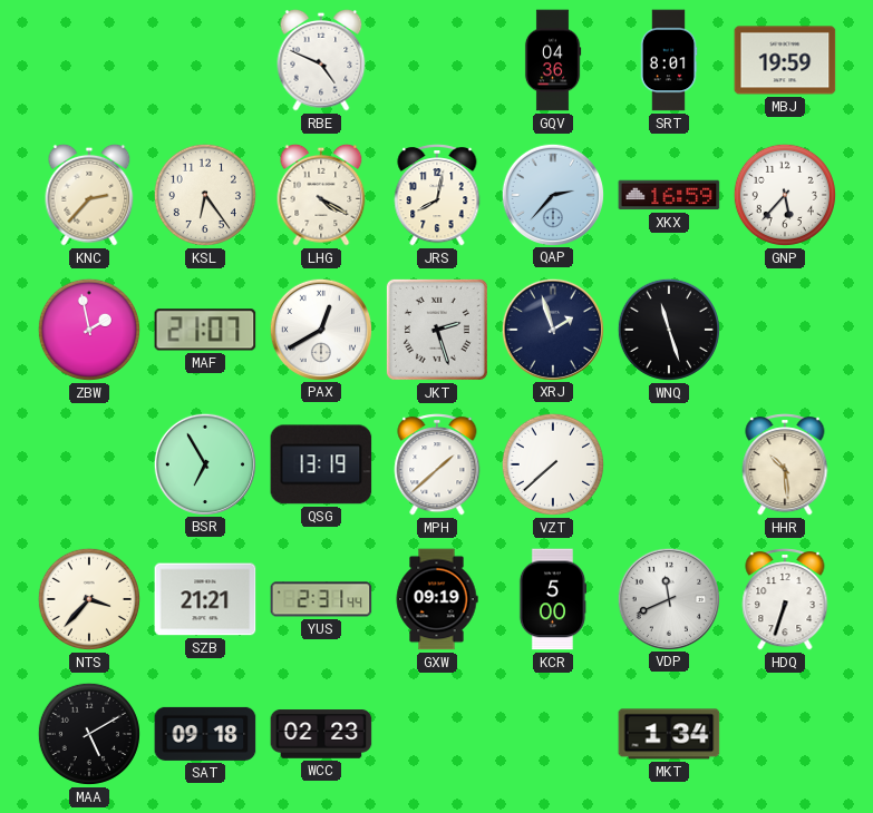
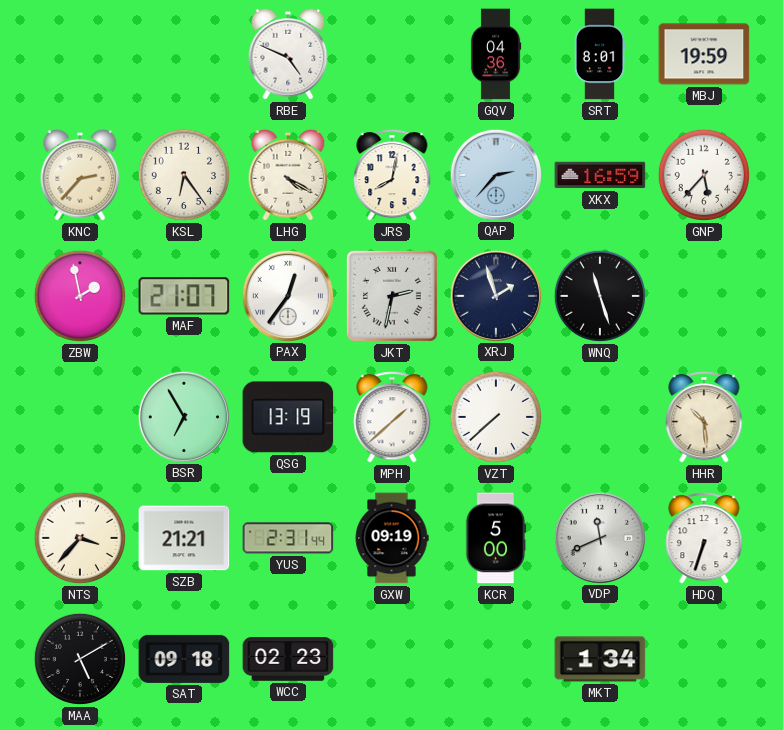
PAX: 12:40 -> 12:36
JKT: 2:27 -> 2:32
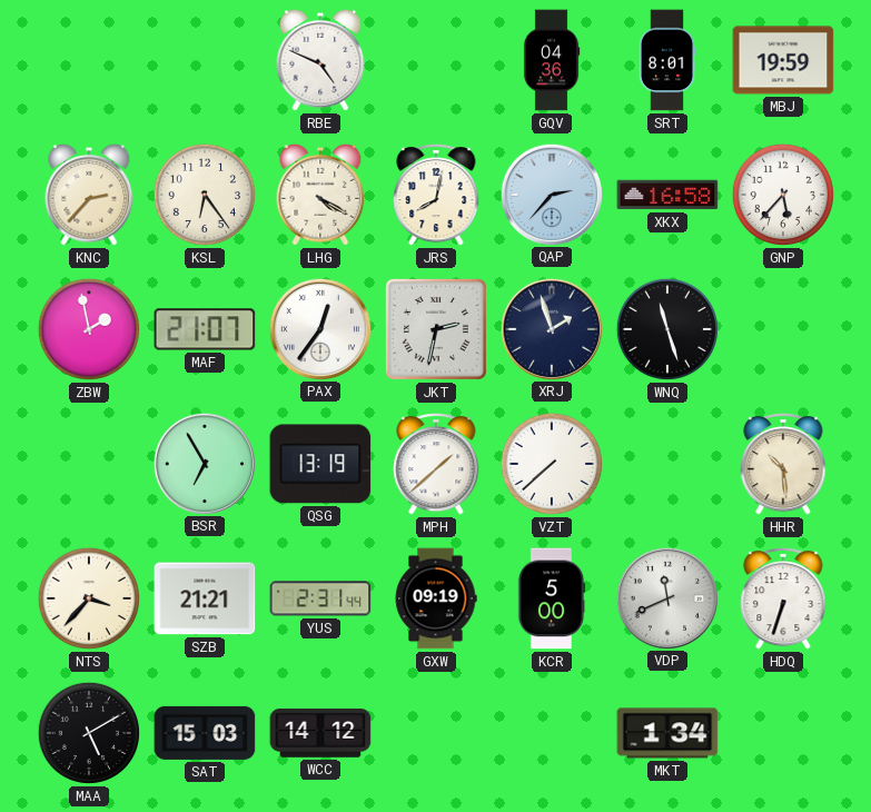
XKX: 16:59 -> 16:58
SAT: 09:18 -> 15:03
WCC: 02:23 -> 14:12
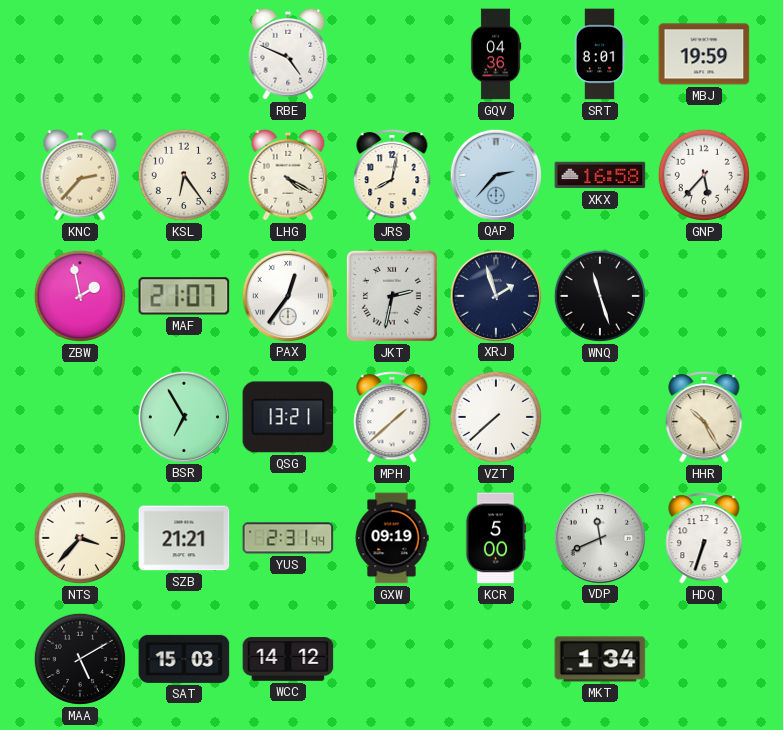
QSG: 13:19 -> 13:21
HHR: 10:29 -> 10:25
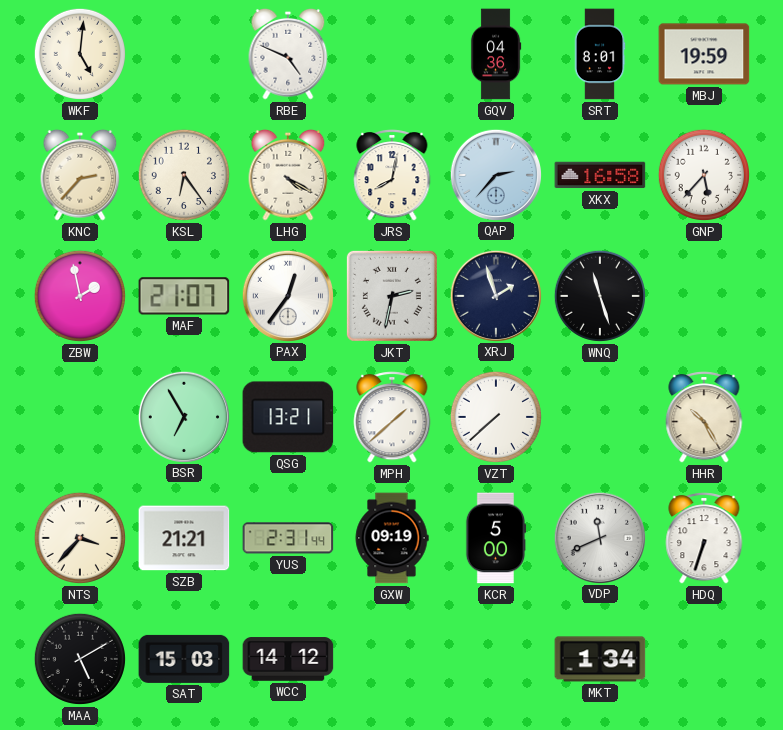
WKF: none -> 5:01
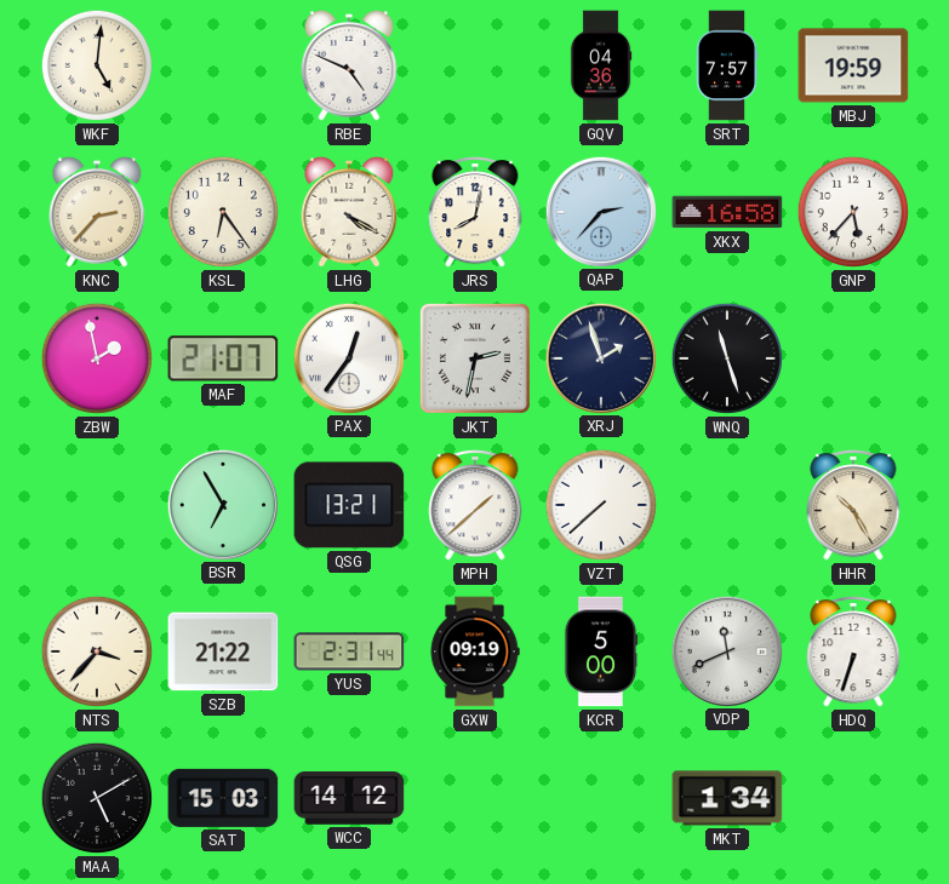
SRT: 8:01 -> 7:57
SZB: 21:21 -> 21:22
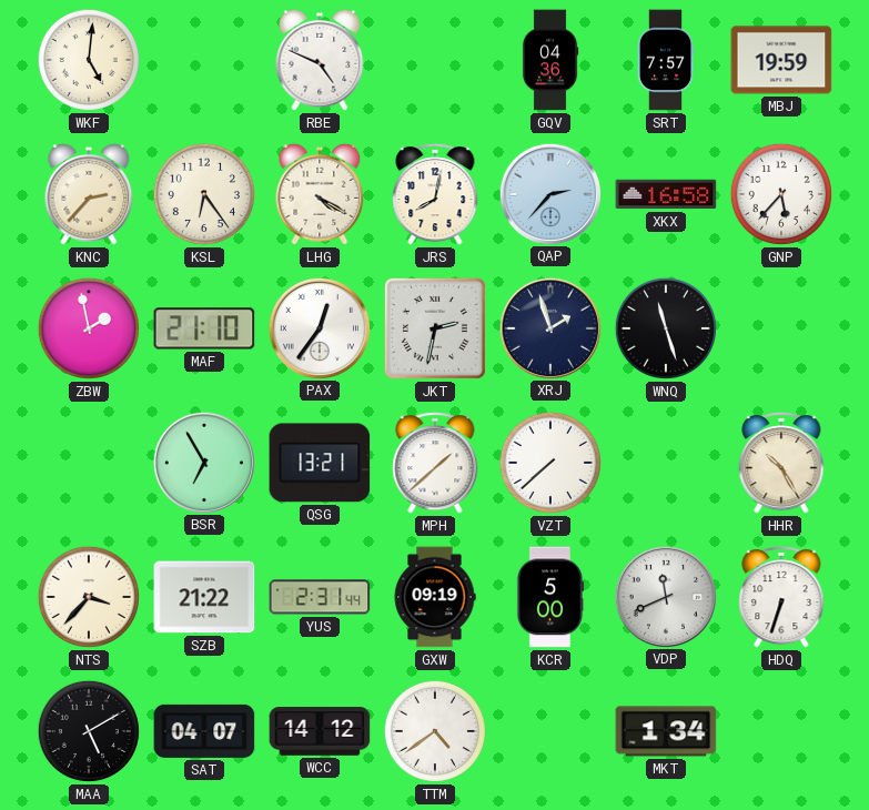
MAF: 21:07 -> 21:10
SAT: 15:03 -> 04:07
TTM: none -> 4:39
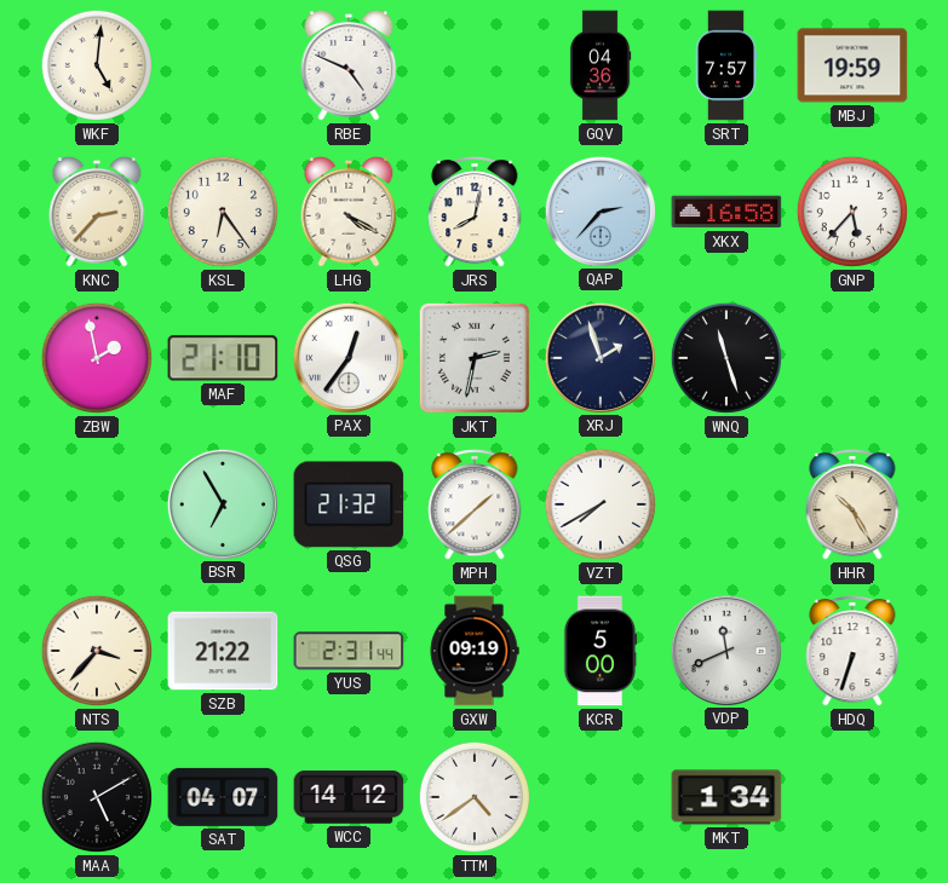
QSG: 13:21 -> 21:32
VZT: 7:38 -> 7:40
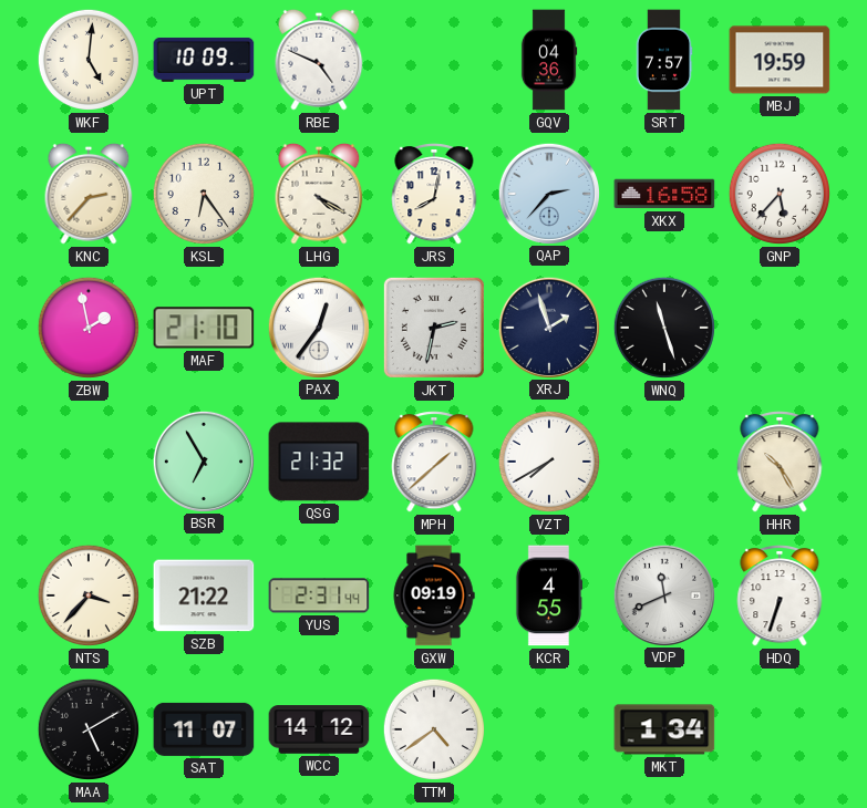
UPT: none -> 10:09
KCR: 5:00 -> 4:55
SAT: 04:07 -> 11:07
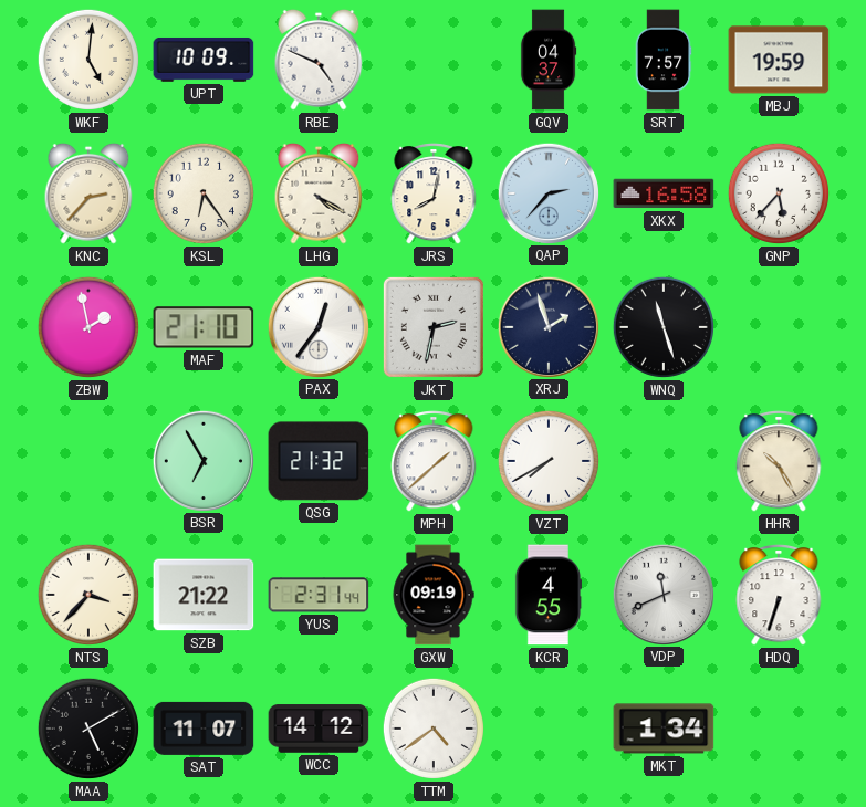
GQV: 04:36 -> 04:37
